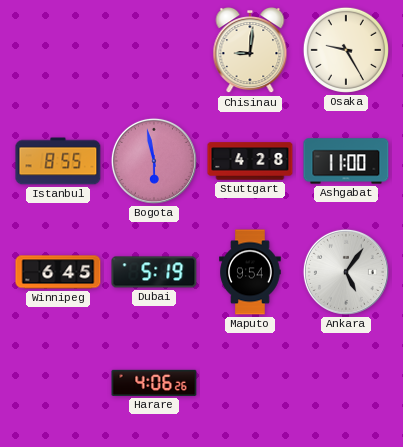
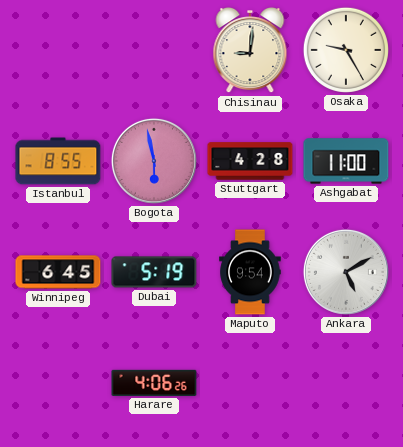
Ankara: 5:06 -> 5:10
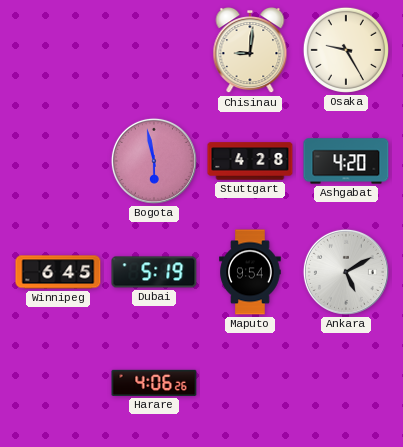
Istanbul: 8:55 -> none
Ashgabat: 11:00 -> 4:20
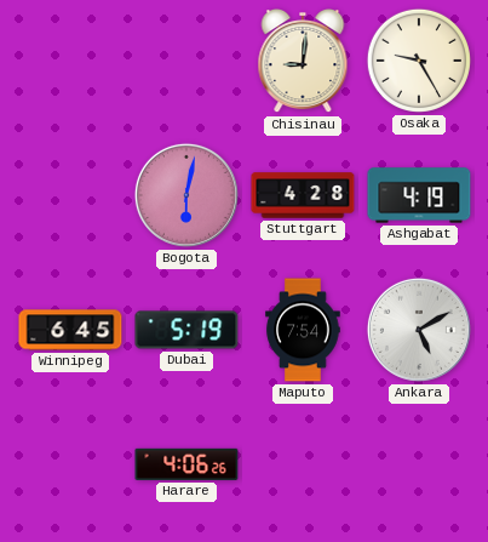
Bogota: 5:58 -> 6:02
Ashgabat: 4:20 -> 4:19
Maputo: 9:54 -> 7:54
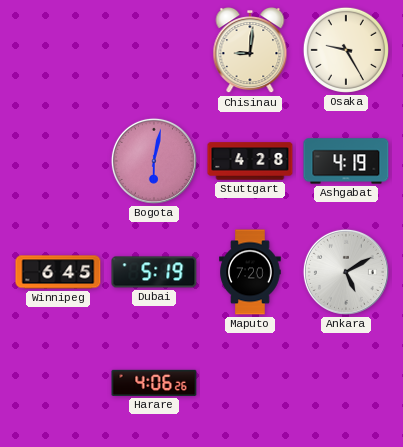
Maputo: 7:54 -> 7:20
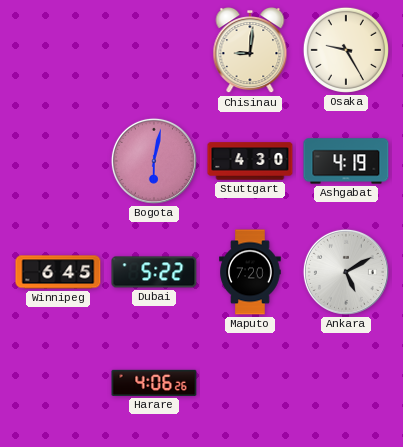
Stuttgart: 4:28 -> 4:30
Dubai: 5:19 -> 5:22
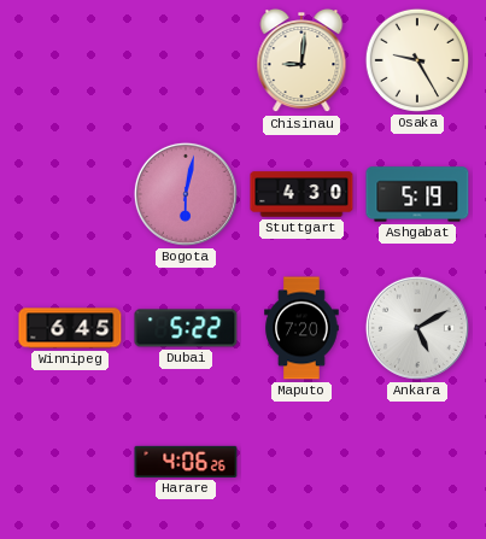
Ashgabat: 4:19 -> 5:19
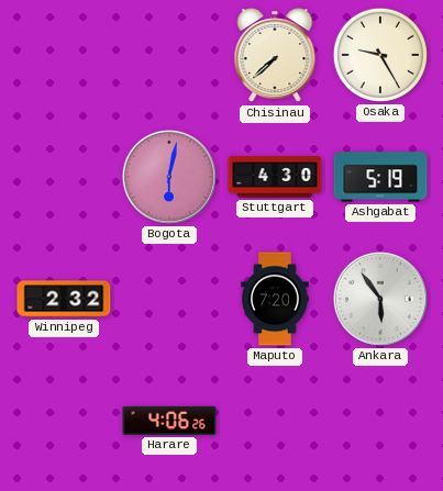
Chisinau: 9:01 -> 7:38
Winnipeg: 6:45 -> 2:32
Dubai: 5:22 -> none
Ankara: 5:10 -> 5:54
